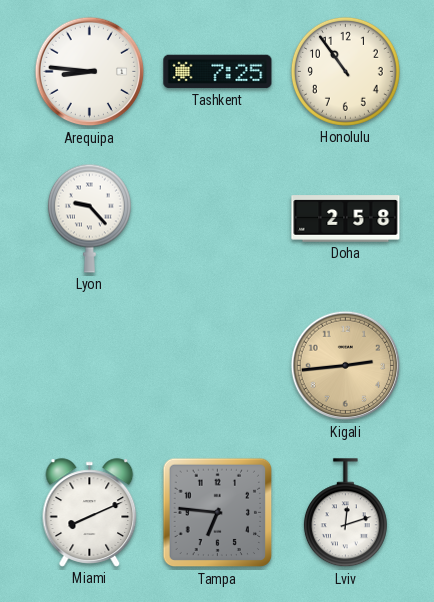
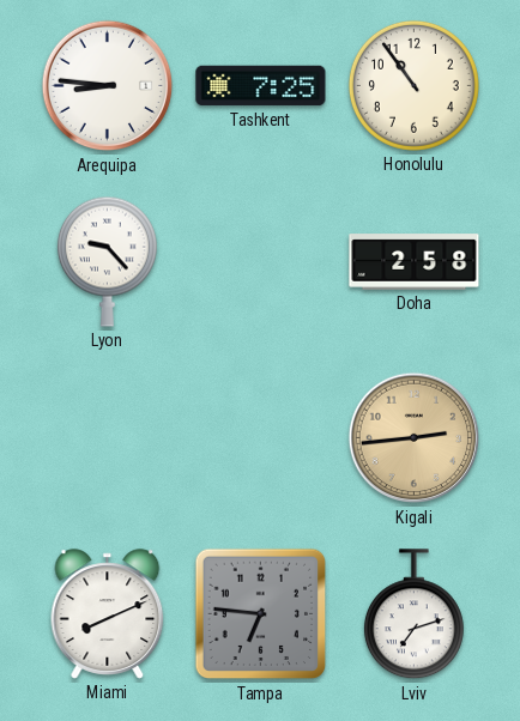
Lviv: 12:12 -> 7:12
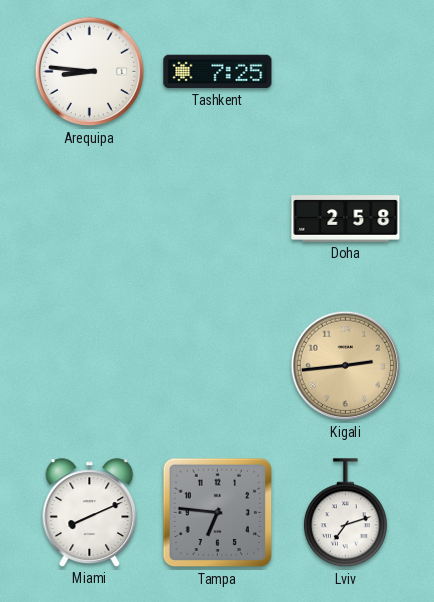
Honolulu: 10:54 -> none
Lyon: 9:23 -> none
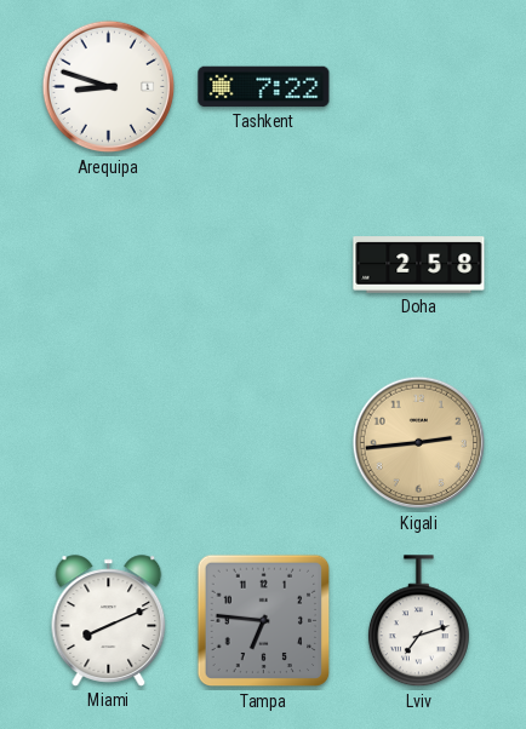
Arequipa: 8:46 -> 8:48
Tashkent: 7:25 -> 7:22
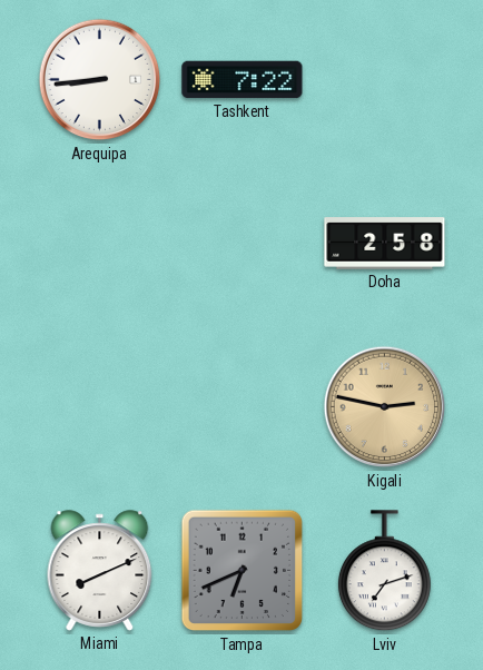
Arequipa: 8:48 -> 8:44
Kigali: 2:44 -> 2:47
Tampa: 6:46 -> 6:41
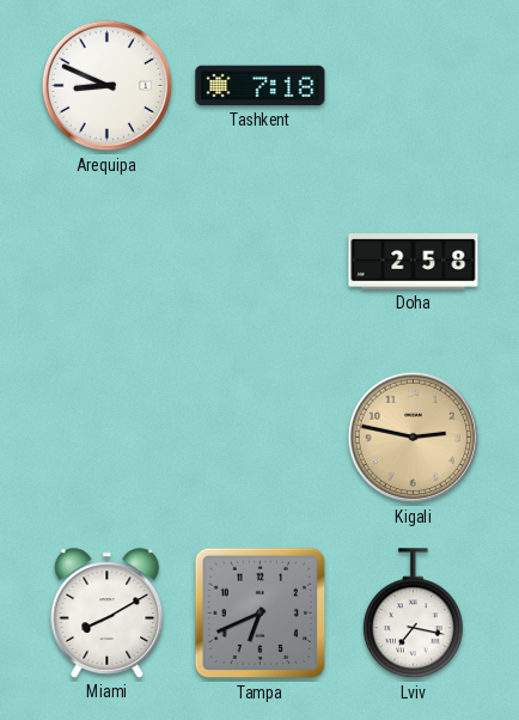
Arequipa: 8:44 -> 8:49
Tashkent: 7:22 -> 7:18
Miami: 8:11 -> 8:10
Lviv: 7:12 -> 7:17
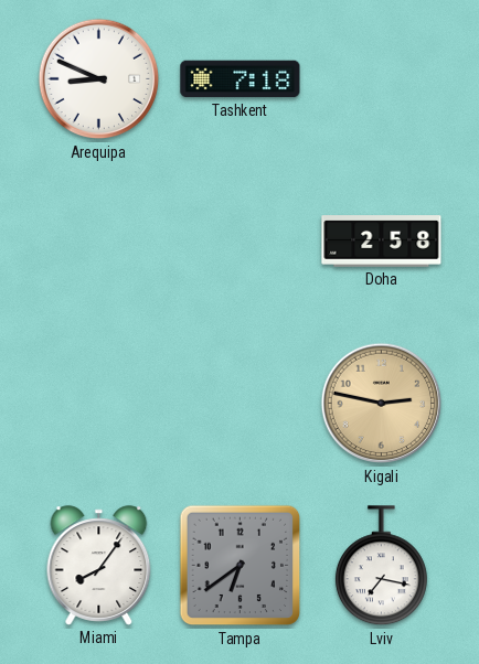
Miami: 8:10 -> 8:06
Tampa: 6:41 -> 6:39
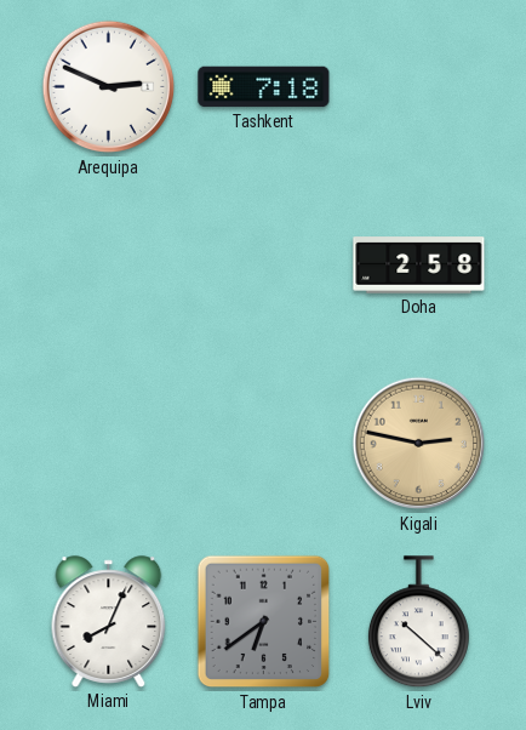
Arequipa: 8:49 -> 2:49
Miami: 8:06 -> 8:04
Lviv: 7:17 -> 10:22
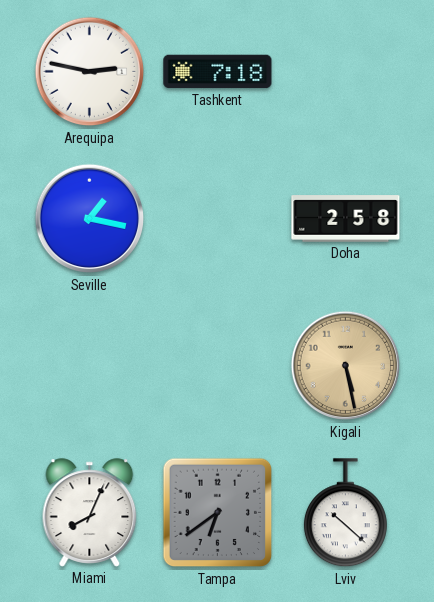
Arequipa: 2:49 -> 2:47
Seville: none -> 1:17
Kigali: 2:47 -> 5:28
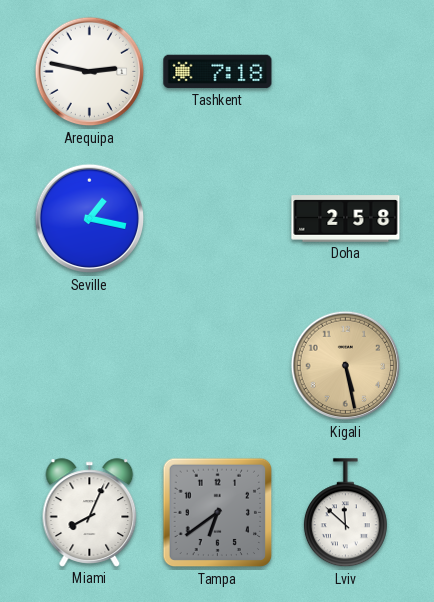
Lviv: 10:22 -> 11:52
